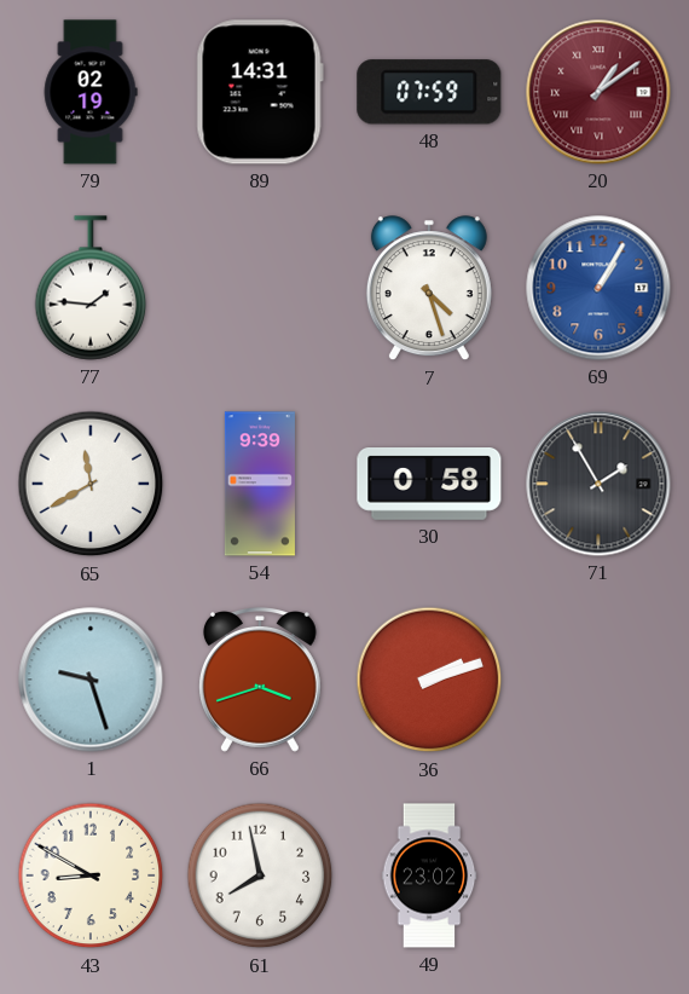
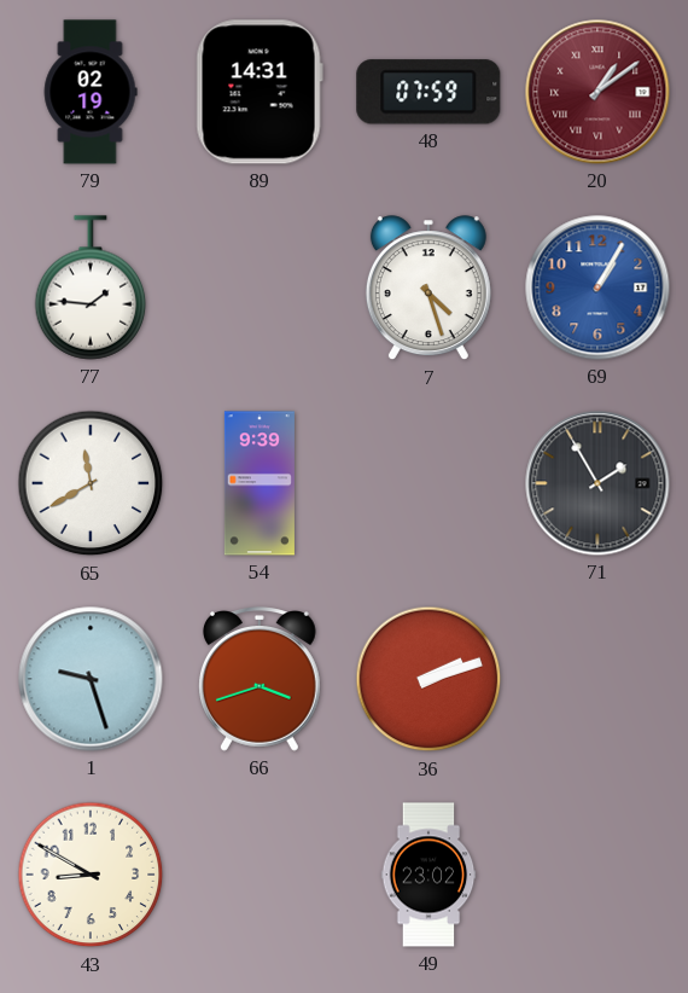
30: 0:58 -> none
61: 7:58 -> none
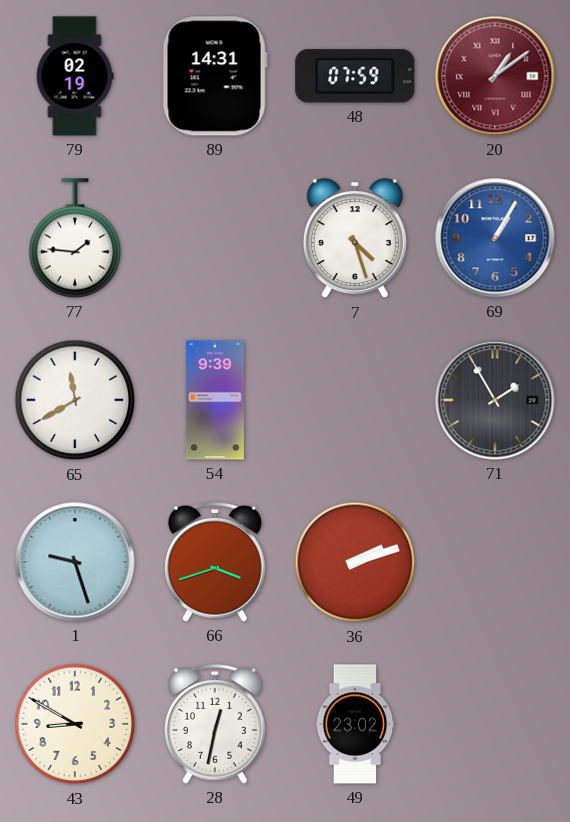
28: none -> 12:32
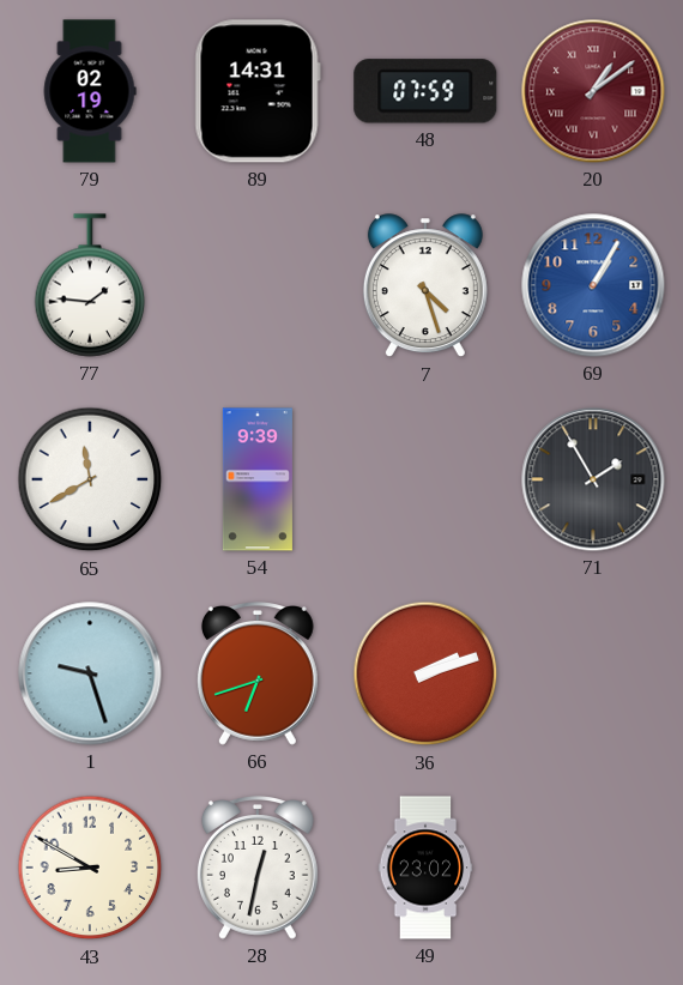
66: 3:42 -> 6:42
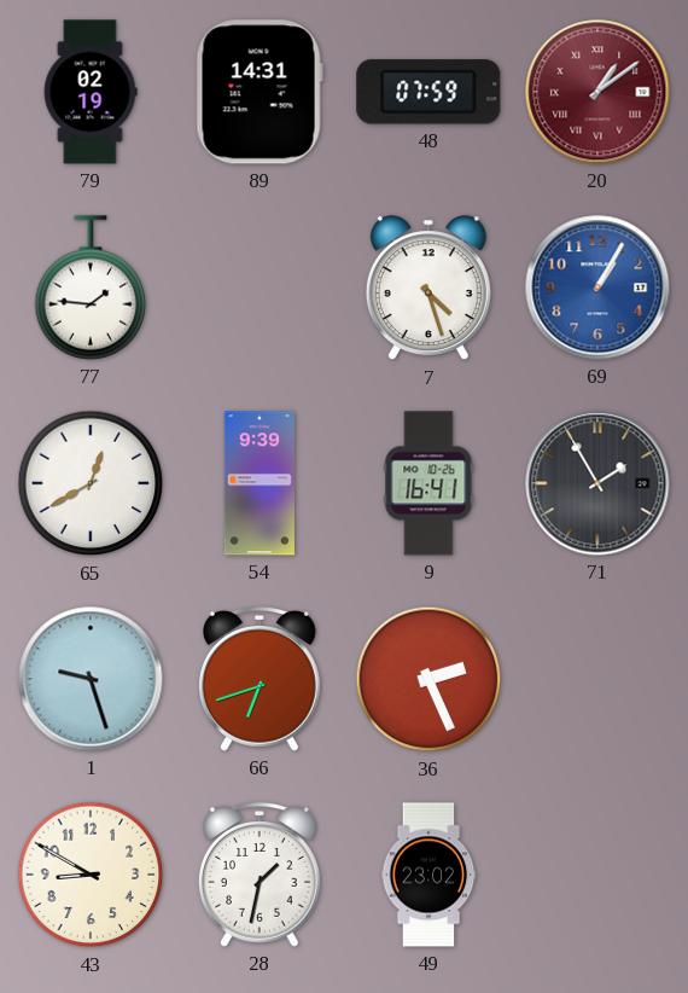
65: 11:40 -> 12:40
9: none -> 16:41
36: 2:12 -> 2:26
28: 12:32 -> 1:32
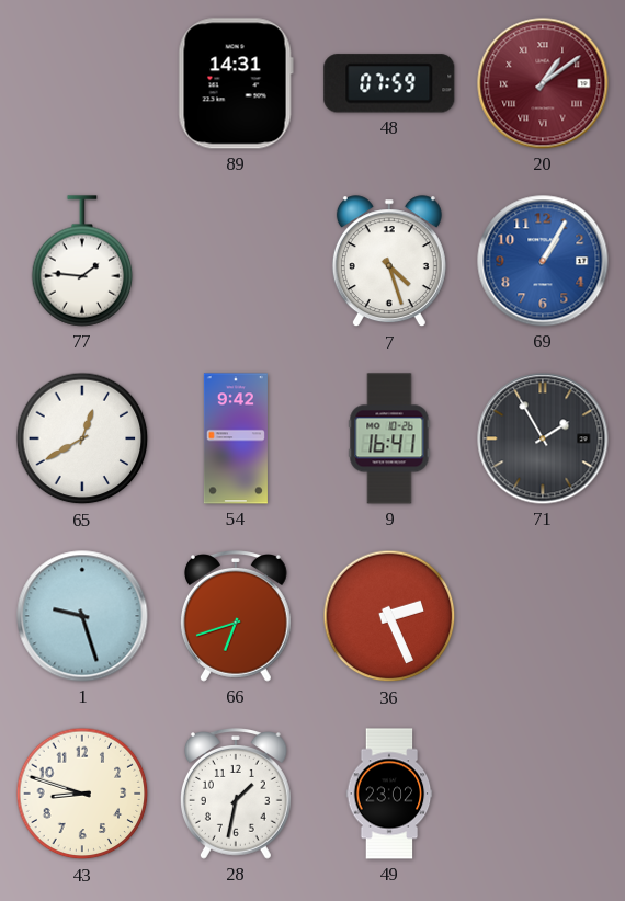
79: 02:19 -> none
54: 9:39 -> 9:42
43: 8:50 -> 8:48
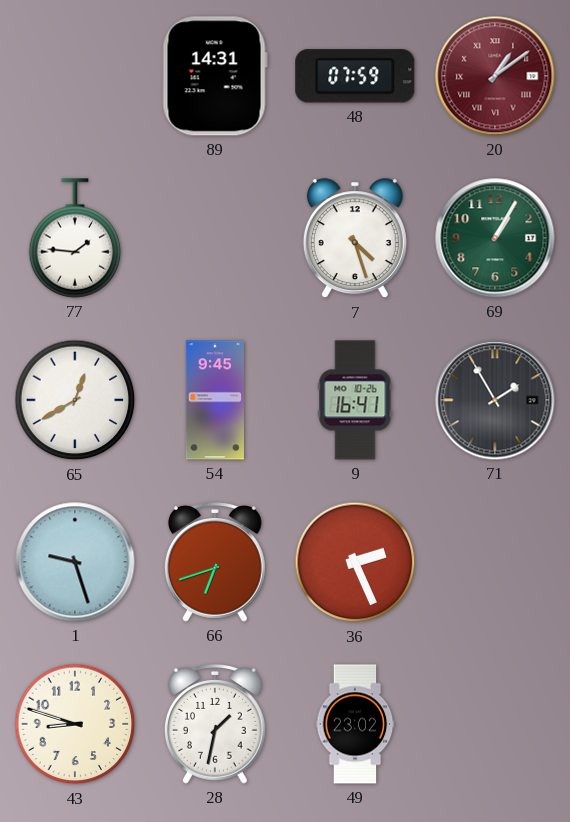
69 dial: blue -> green
54: 9:42 -> 9:45
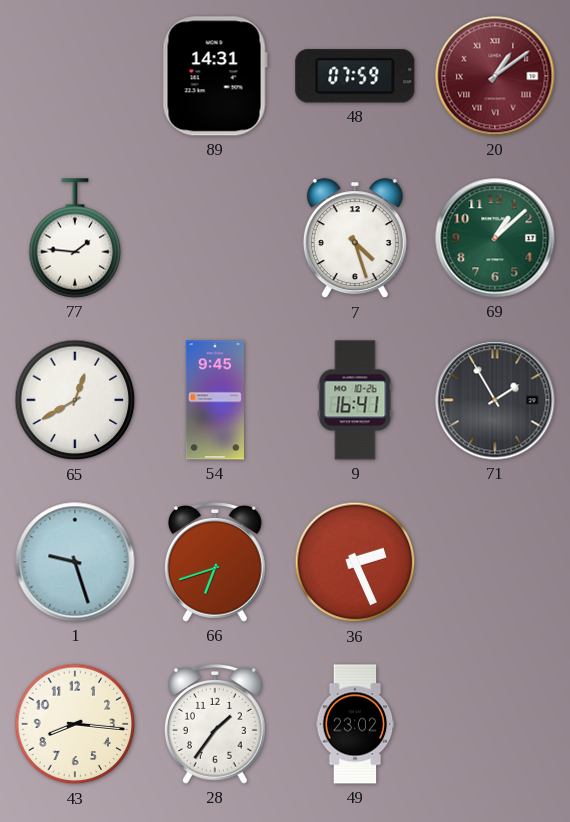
69: 1:05 -> 1:08
43: 8:48 -> 8:16
28: 1:32 -> 1:36
